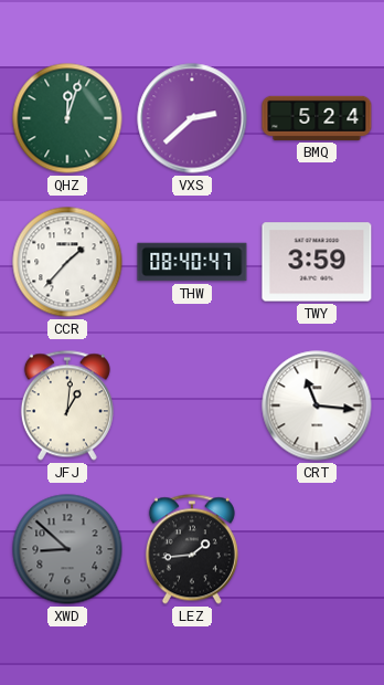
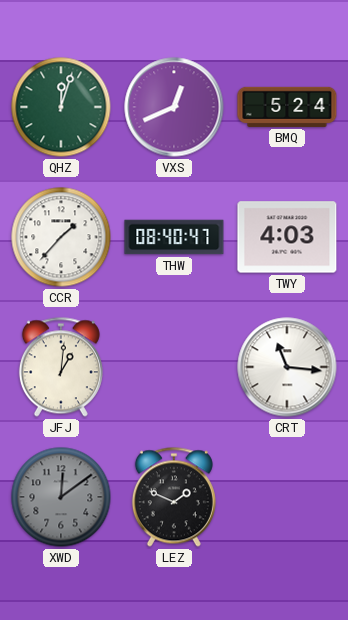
VXS: 2:38 -> 12:41
TWY: 3:59 -> 4:03
XWD: 8:52 -> 12:09
LEZ: 1:44 -> 1:49
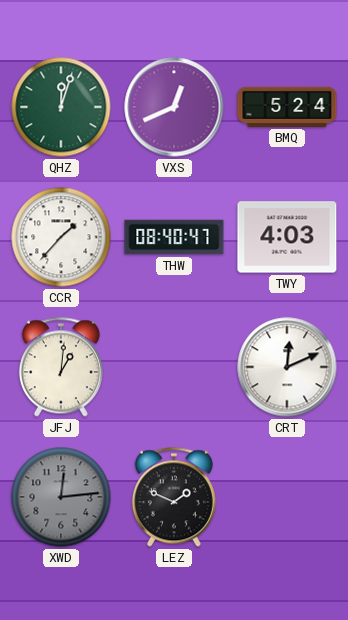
CRT: 11:16 -> 12:11
XWD: 12:09 -> 12:14
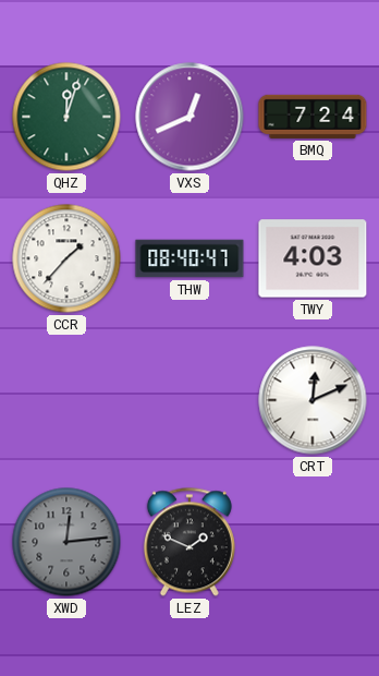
BMQ: 5:24 -> 7:24
JFJ: 1:01 -> none
